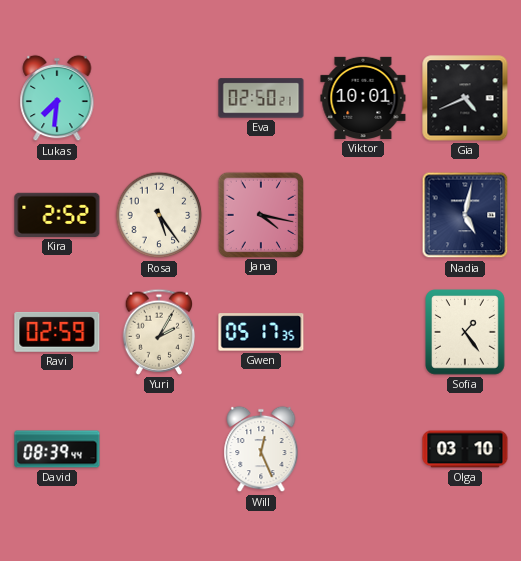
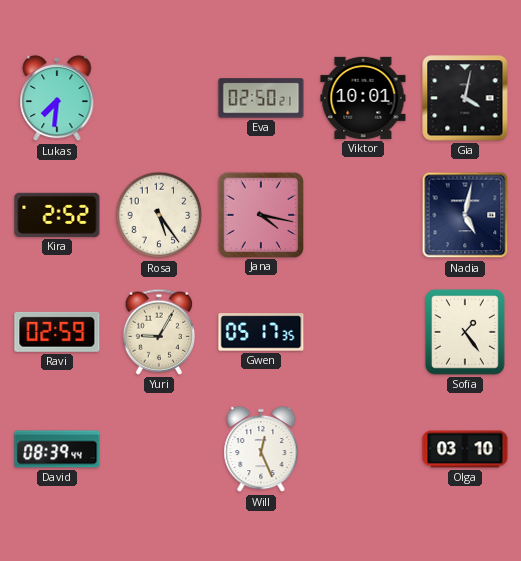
Gia: 4:41 -> 4:02
Yuri: 2:05 -> 9:05
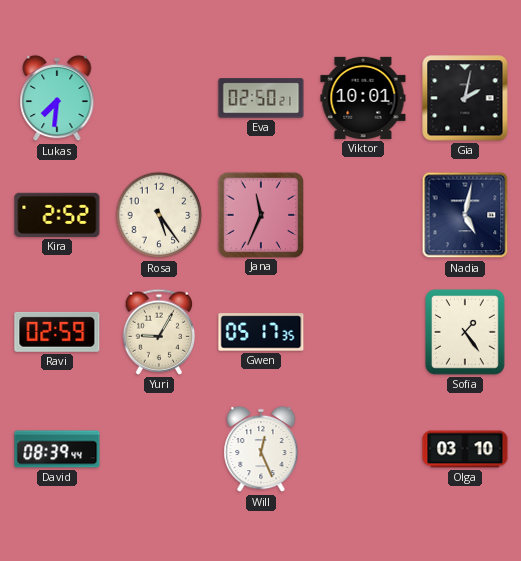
Gia: 4:02 -> 2:02
Jana: 4:17 -> 11:34
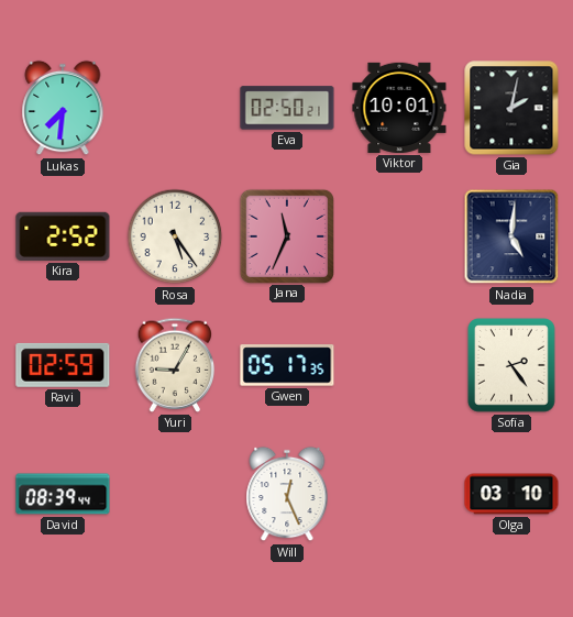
Nadia: 5:02 -> 5:01
Sofia: 1:24 -> 2:24
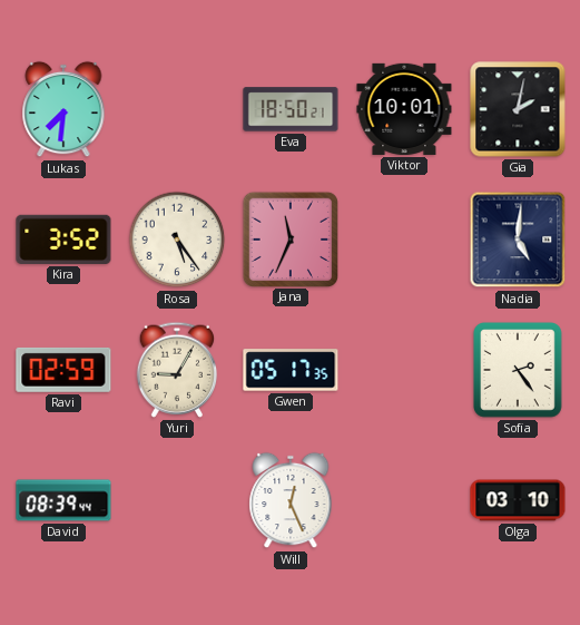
Eva: 02:50 -> 18:50
Kira: 2:52 -> 3:52
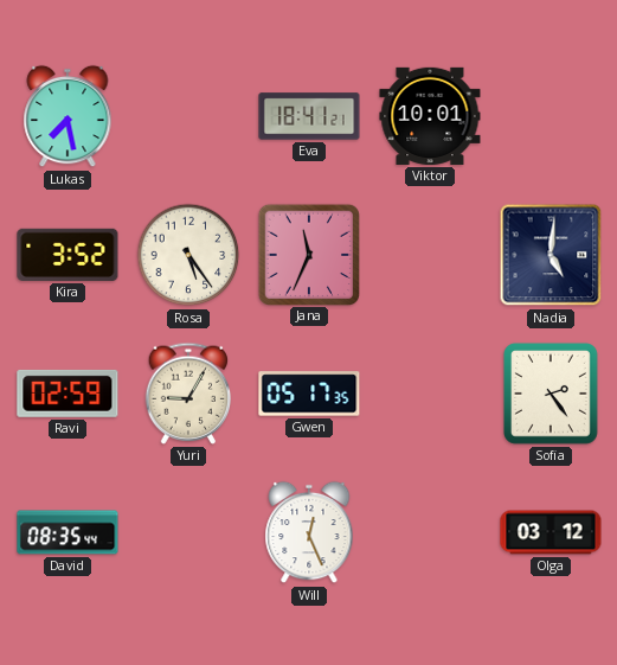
Lukas: 7:31 -> 7:28
Eva: 18:50 -> 18:41
Gia: 2:02 -> none
David: 08:39 -> 08:35
Olga: 03:10 -> 03:12
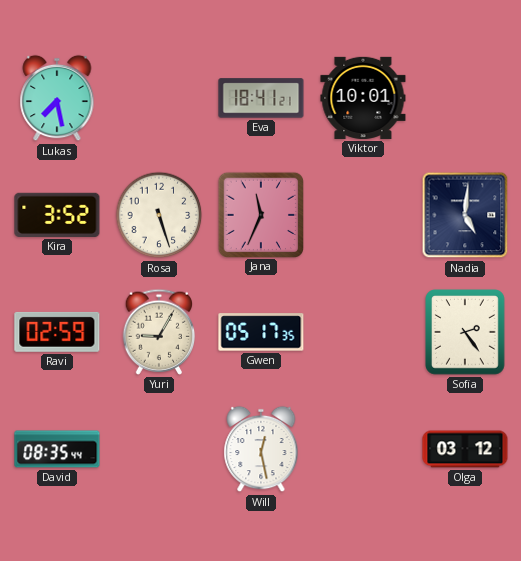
Rosa: 5:24 -> 5:27
Will: 12:26 -> 12:28
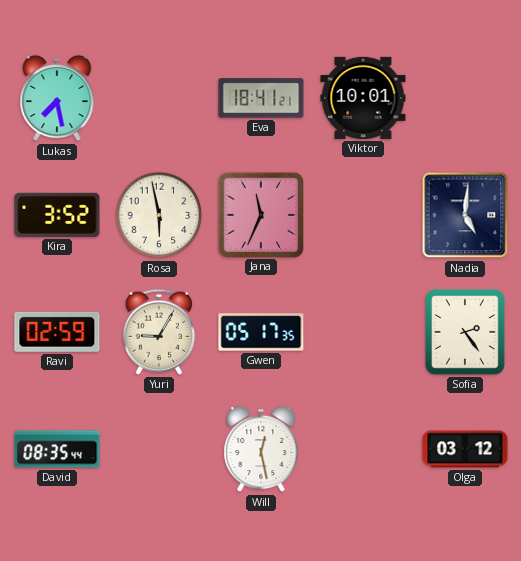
Rosa: 5:27 -> 5:58
